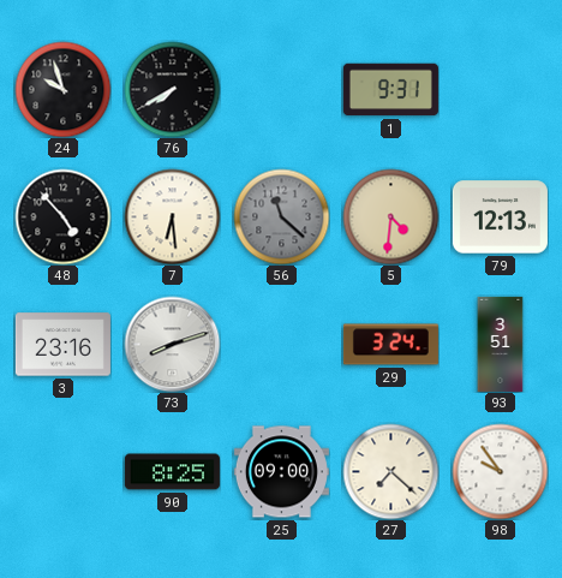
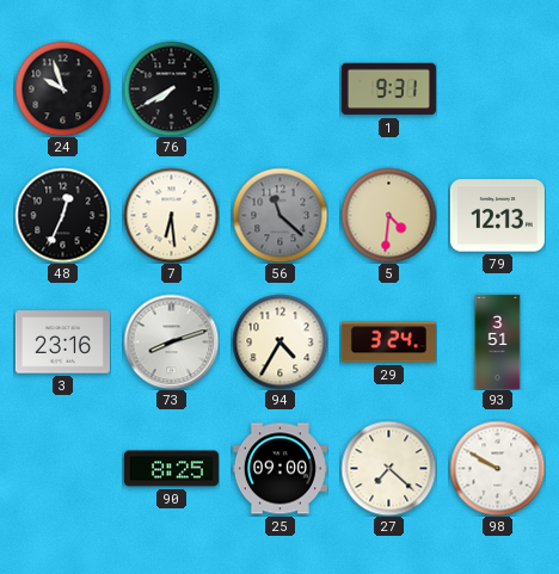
48: 4:53 -> 12:34
94: none -> 4:35
98: 9:54 -> 9:50
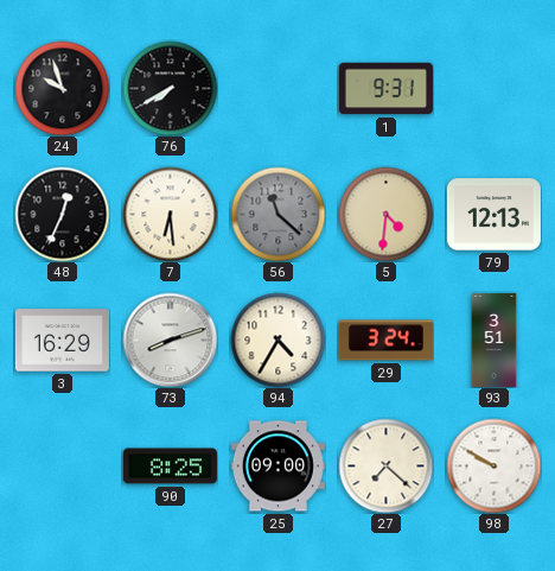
3: 23:16 -> 16:29
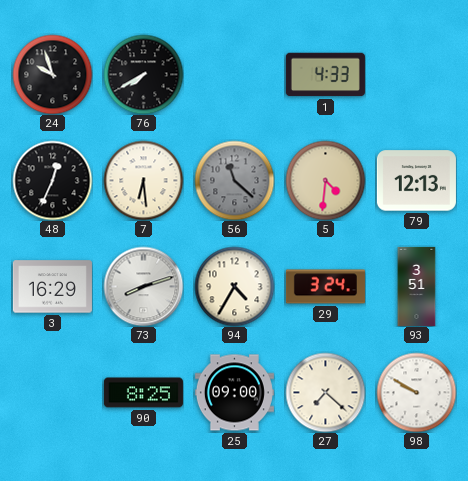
1: 9:31 -> 4:33
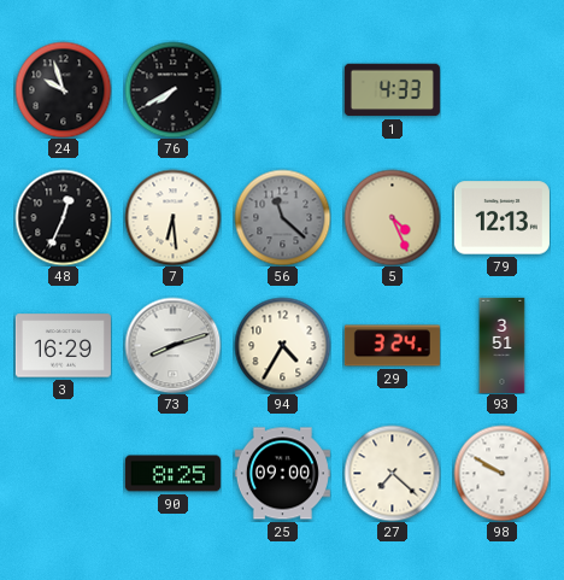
5: 4:31 -> 4:26
